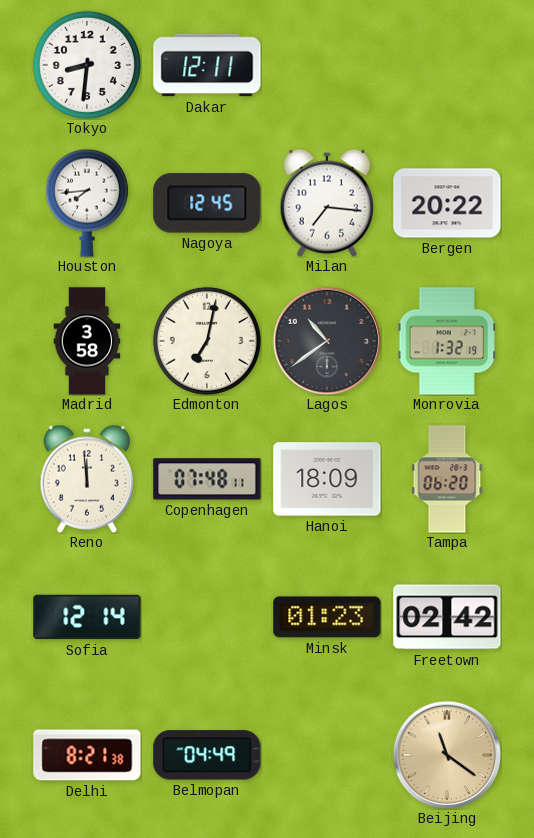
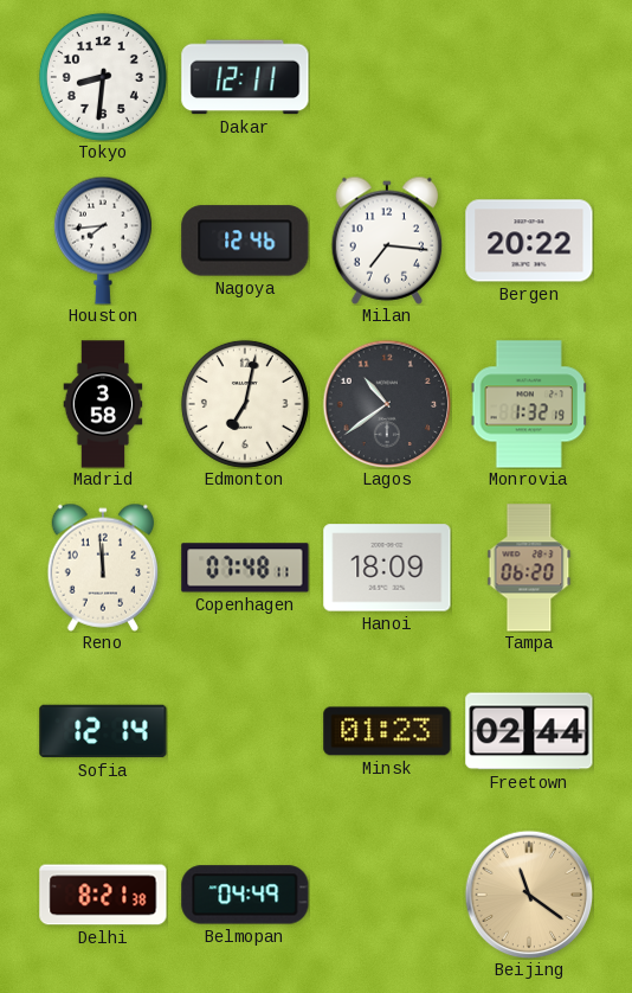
Nagoya: 12:45 -> 12:46
Freetown: 02:42 -> 02:44
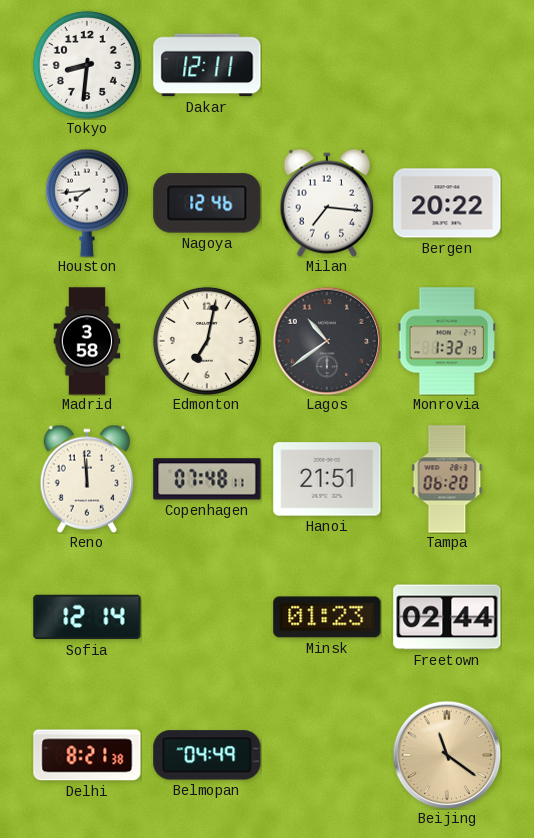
Hanoi: 18:09 -> 21:51
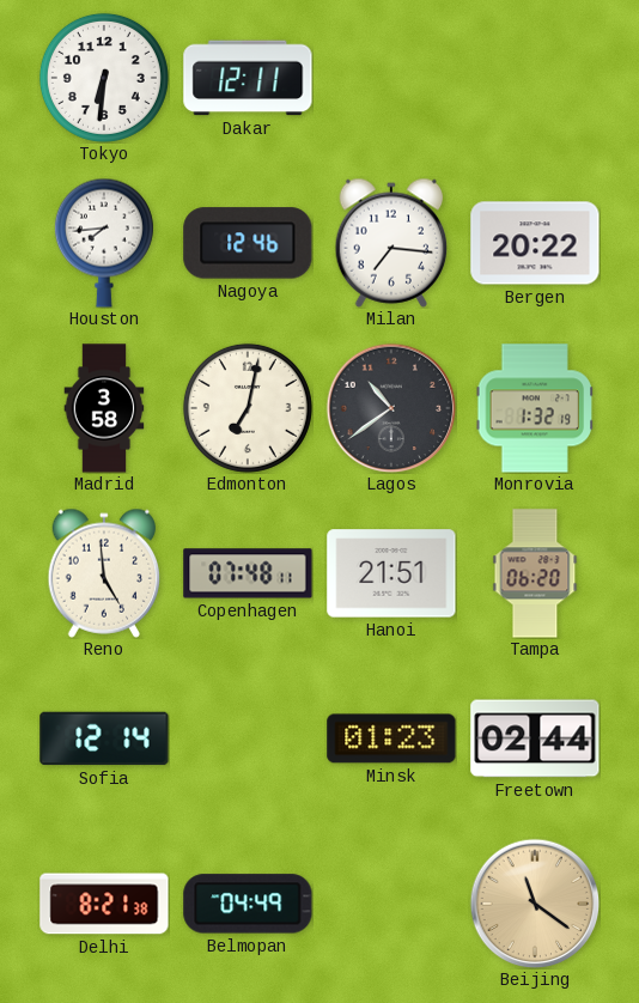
Tokyo: 8:31 -> 6:31
Reno: 11:59 -> 4:59
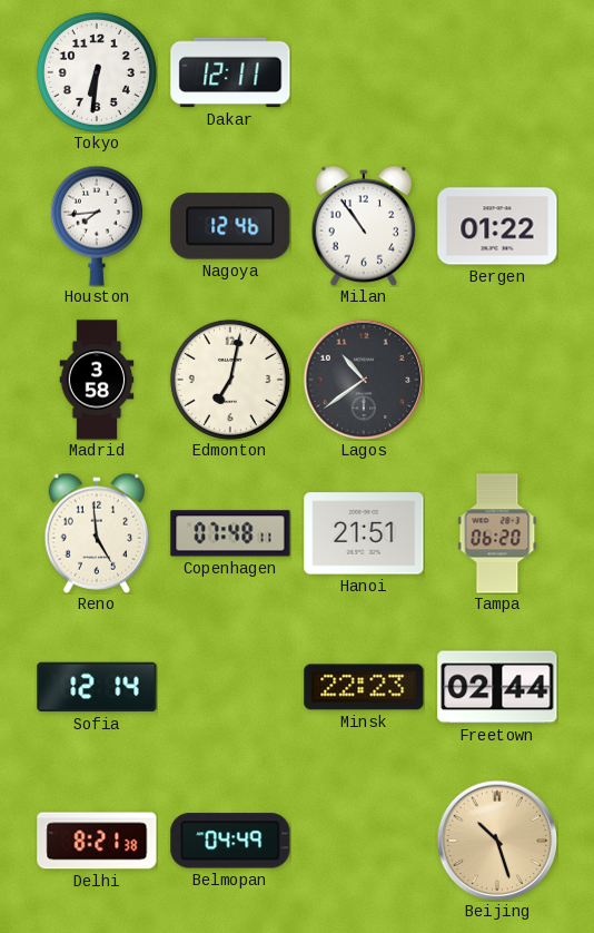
Milan: 7:16 -> 10:54
Bergen: 20:22 -> 01:22
Monrovia: 1:32 -> none
Minsk: 01:23 -> 22:23
Beijing: 11:21 -> 10:27
